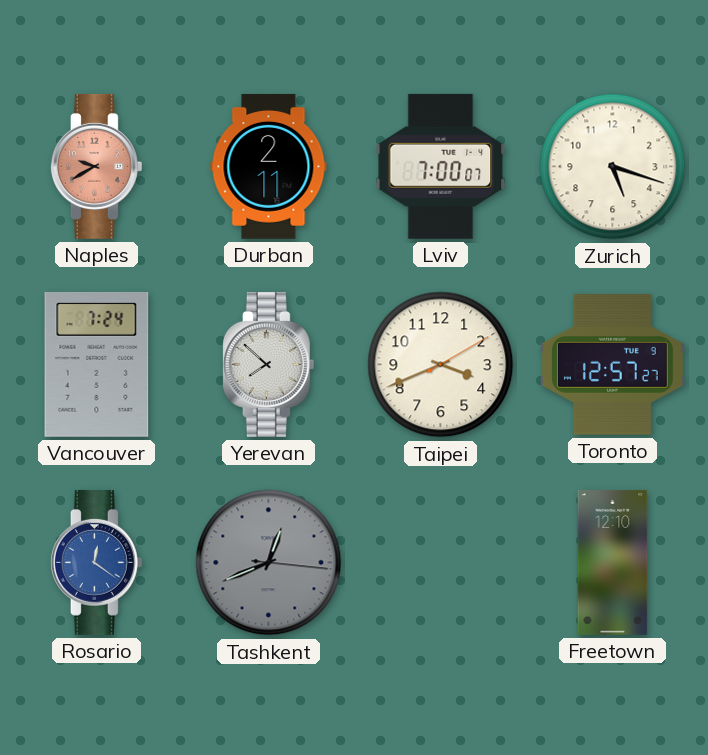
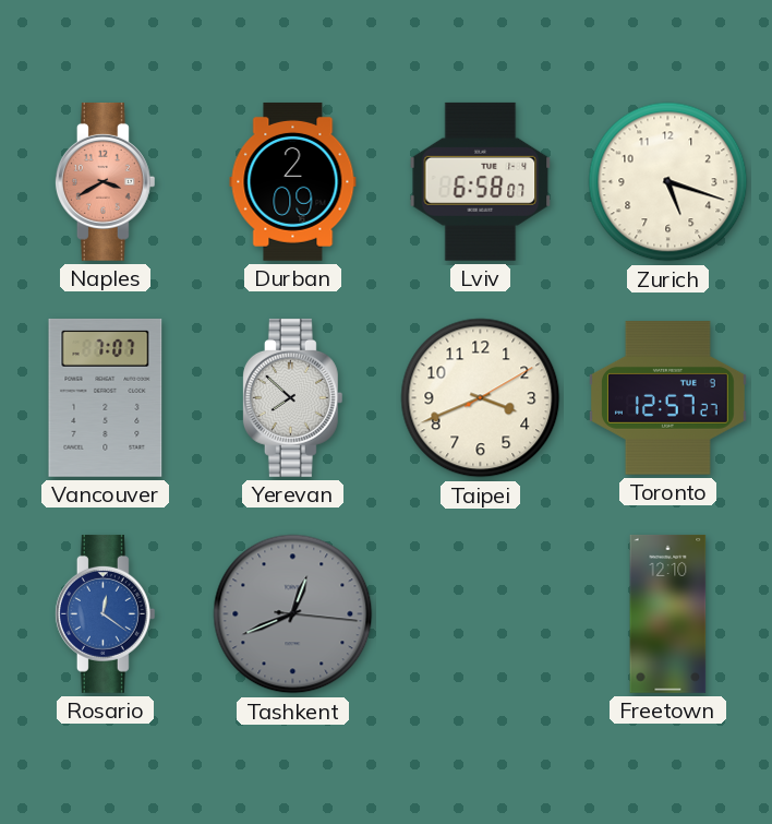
Naples: 9:40 -> 3:40
Durban: 2:11 -> 2:09
Lviv: 7:00 -> 6:58
Vancouver: 7:24 -> 7:07
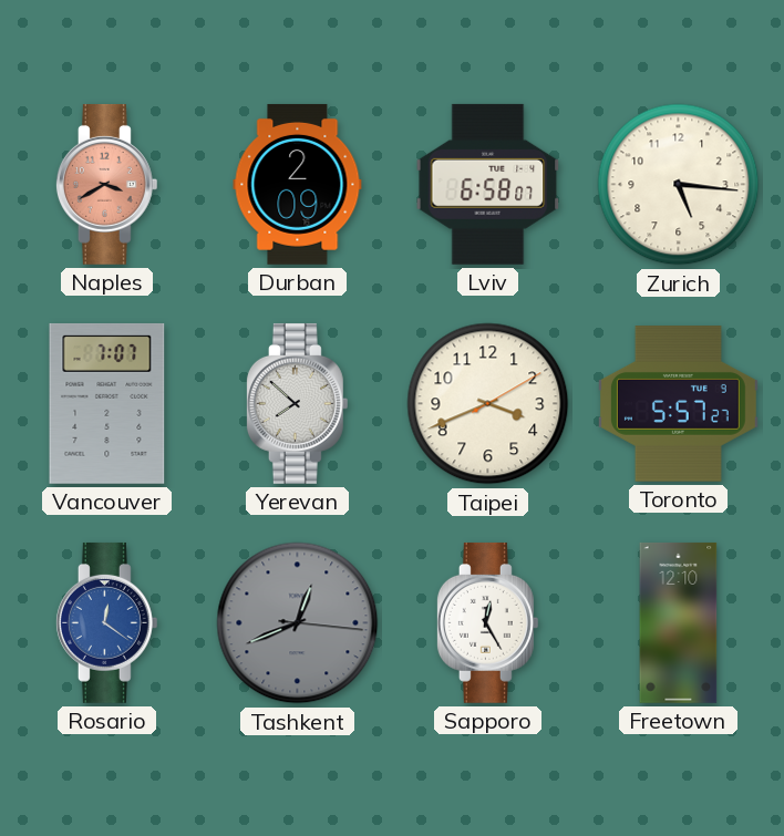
Zurich: 5:18 -> 5:16
Toronto: 12:57 -> 5:57
Sapporo: none -> 12:25
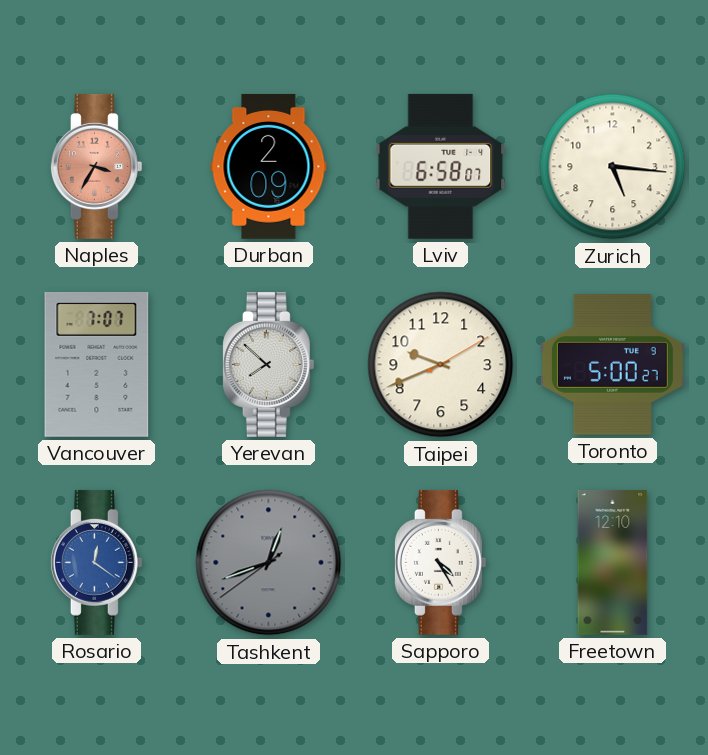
Naples: 3:40 -> 3:35
Taipei: 3:41 -> 9:41
Toronto: 5:57 -> 5:00
Tashkent: 12:41:16 -> 12:41:39
Sapporo: 12:25 -> 4:25
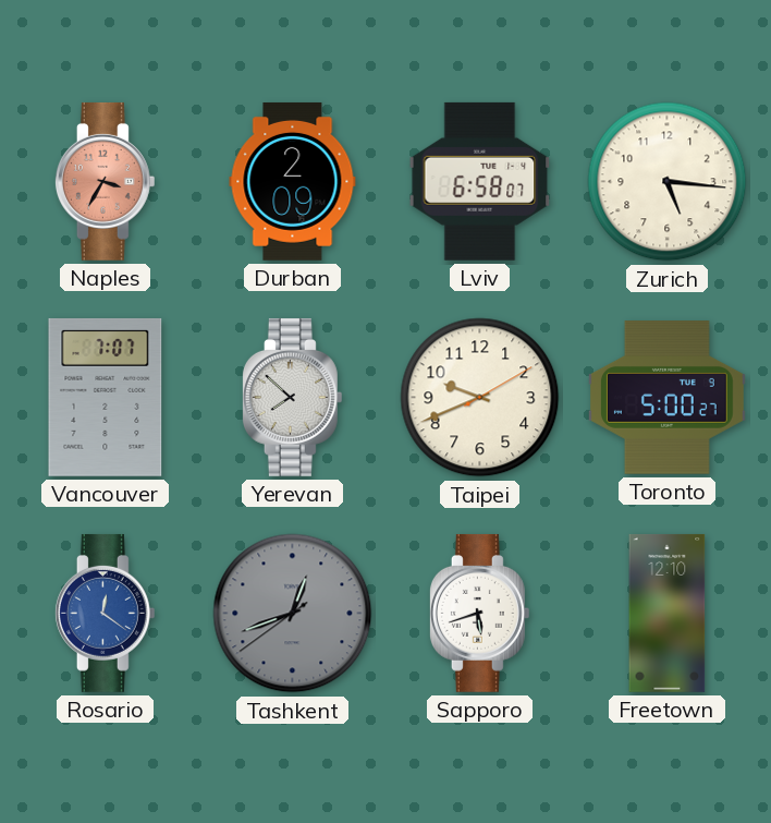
Sapporo: 4:25 -> 5:42
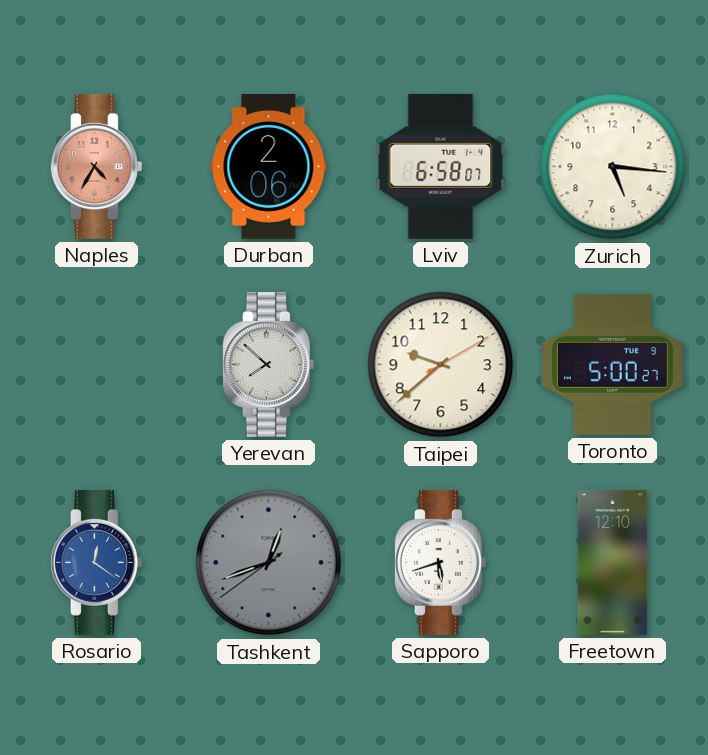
Naples: 3:35 -> 4:35
Durban: 2:09 -> 2:06
Vancouver: 7:07 -> none
Taipei: 9:41 -> 9:38
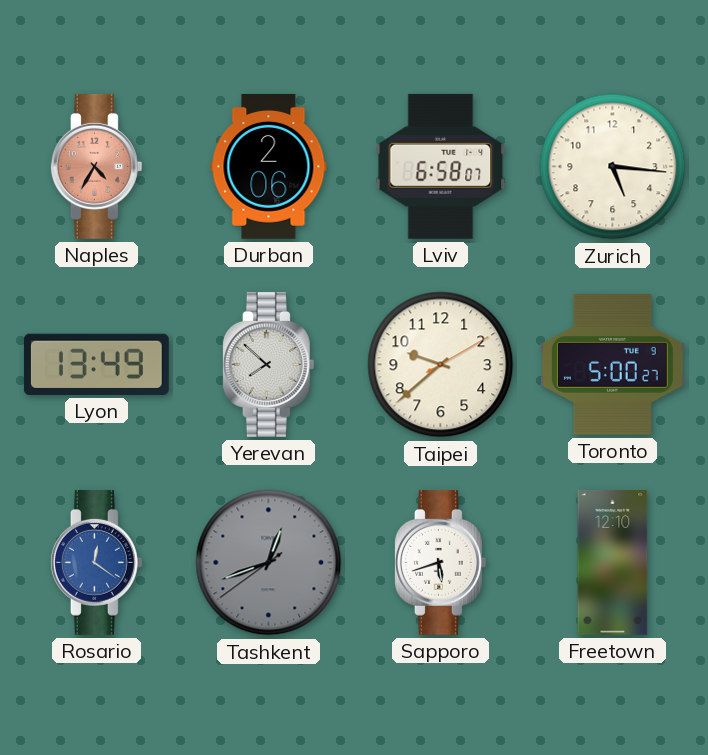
Lyon: none -> 13:49
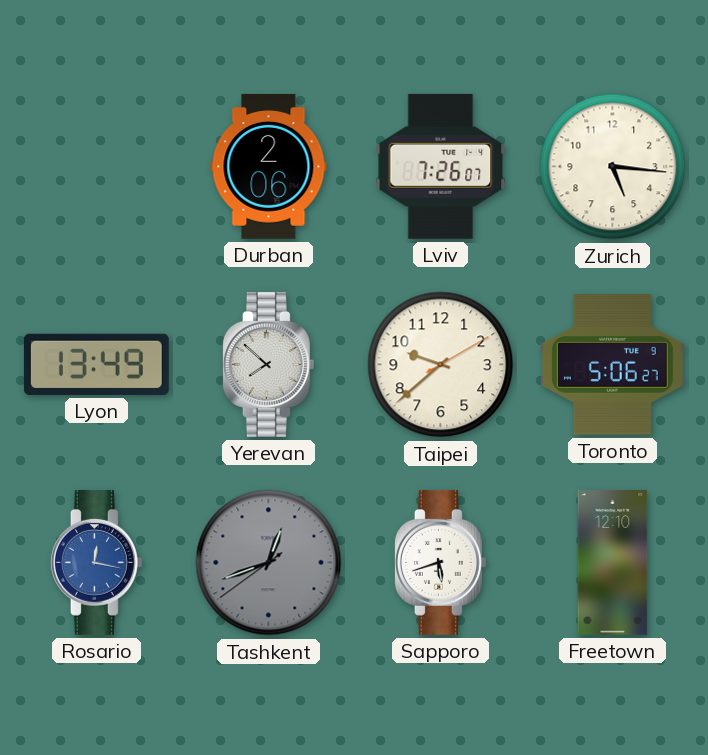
Naples: 4:35 -> none
Lviv: 6:58 -> 7:26
Toronto: 5:00 -> 5:06
Rosario: 12:21 -> 12:17
